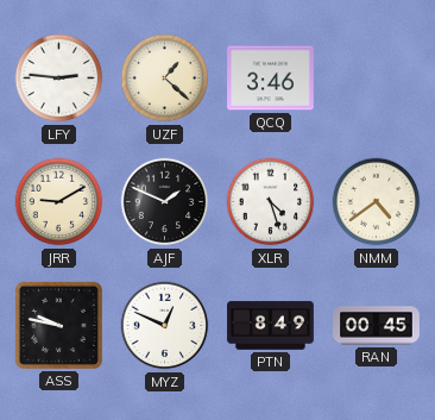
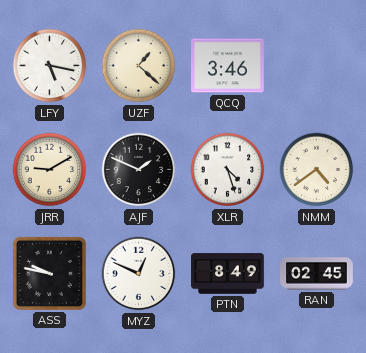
LFY: 2:46 -> 5:17
RAN: 00:45 -> 02:45
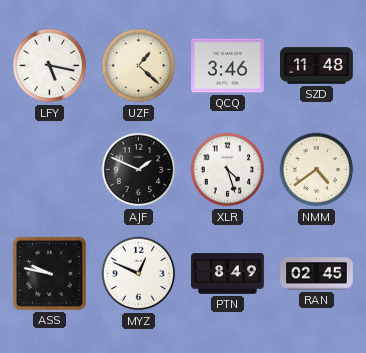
SZD: none -> 11:48
JRR: 9:10 -> none
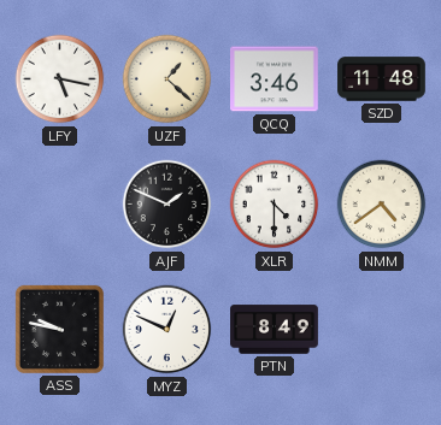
XLR: 4:27 -> 4:30
RAN: 02:45 -> none
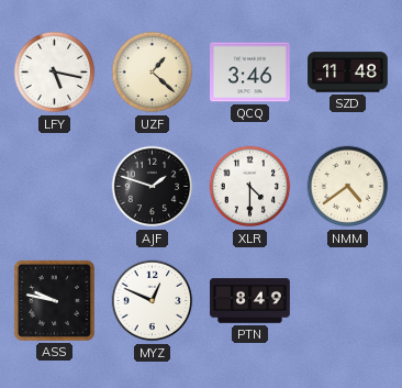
AJF: 1:49 -> 1:48
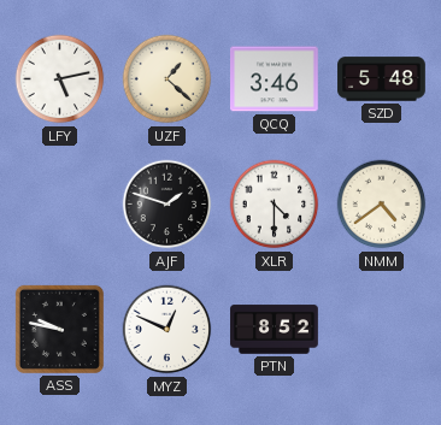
LFY: 5:17 -> 5:13
SZD: 11:48 -> 5:48
PTN: 8:49 -> 8:52
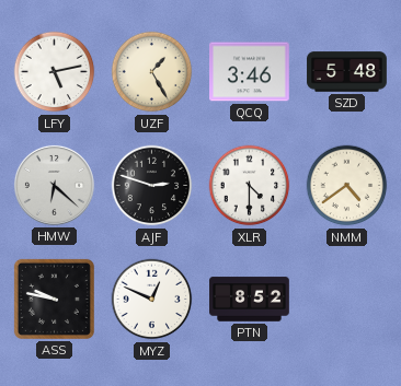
UZF: 1:22 -> 1:25
HMW: none -> 6:22
AJF: 1:48 -> 2:48
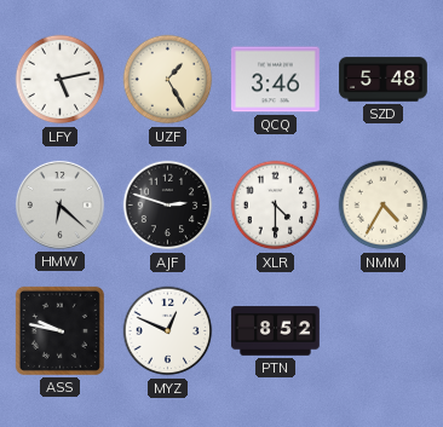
NMM: 4:39 -> 4:35
